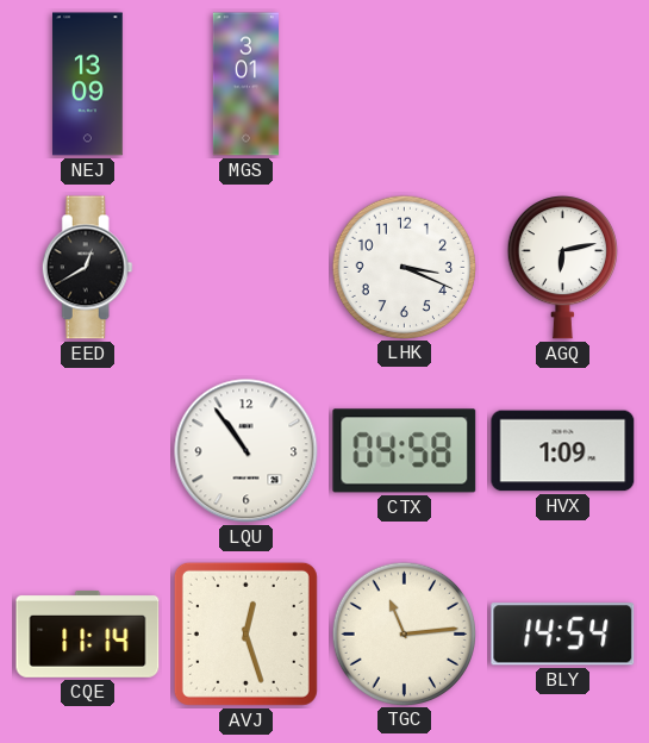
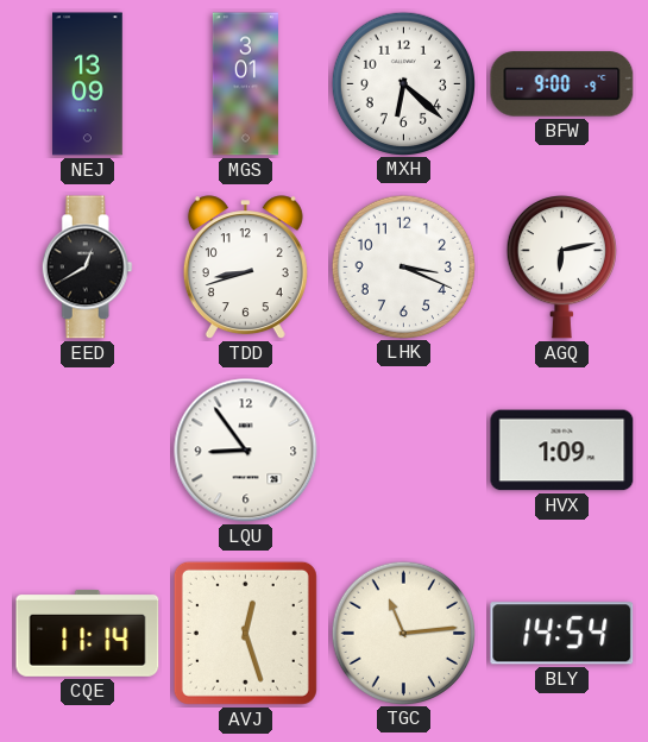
MXH: none -> 6:22
BFW: none -> 9:00
TDD: none -> 8:42
LQU: 10:54 -> 8:54
CTX: 04:58 -> none
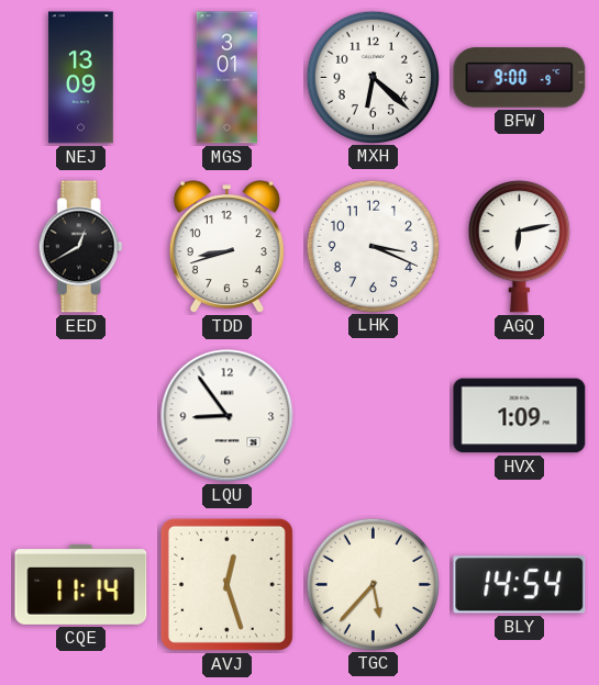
TGC: 11:14 -> 5:37
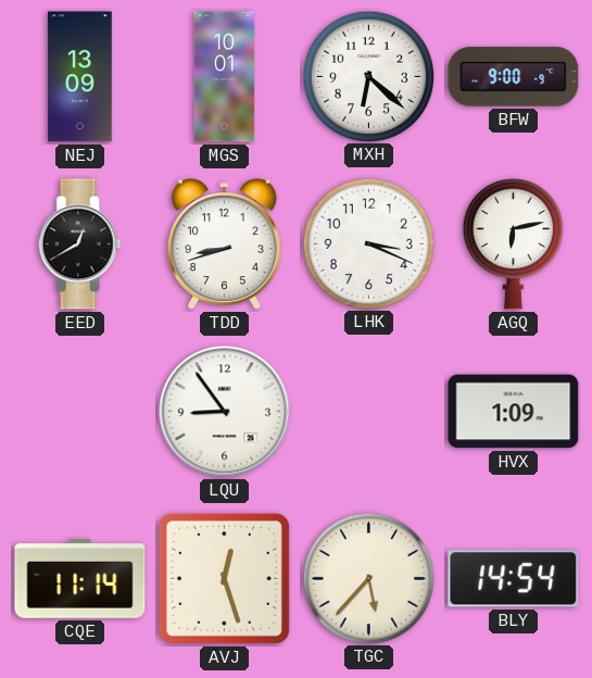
MGS: 3:01 -> 10:01
